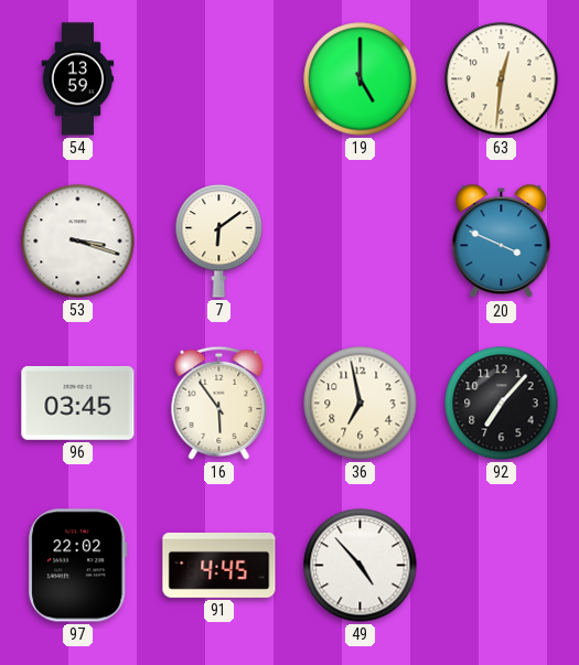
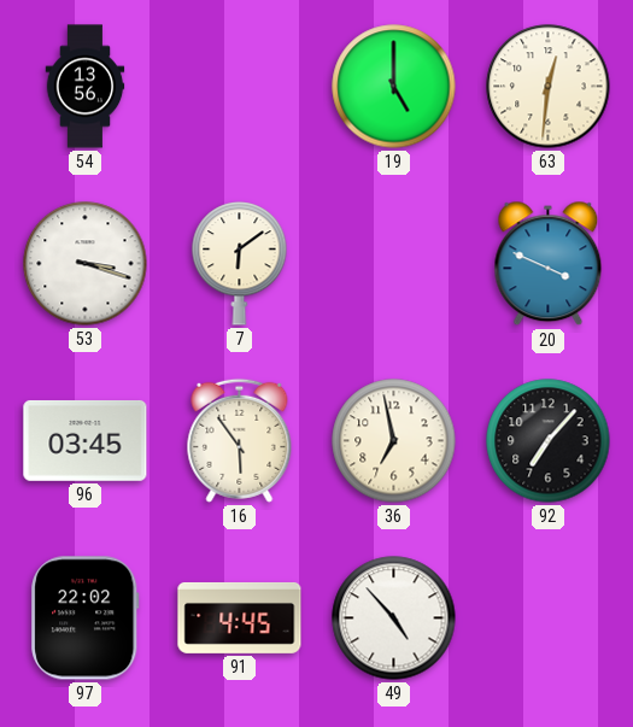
54: 13:59 -> 13:56
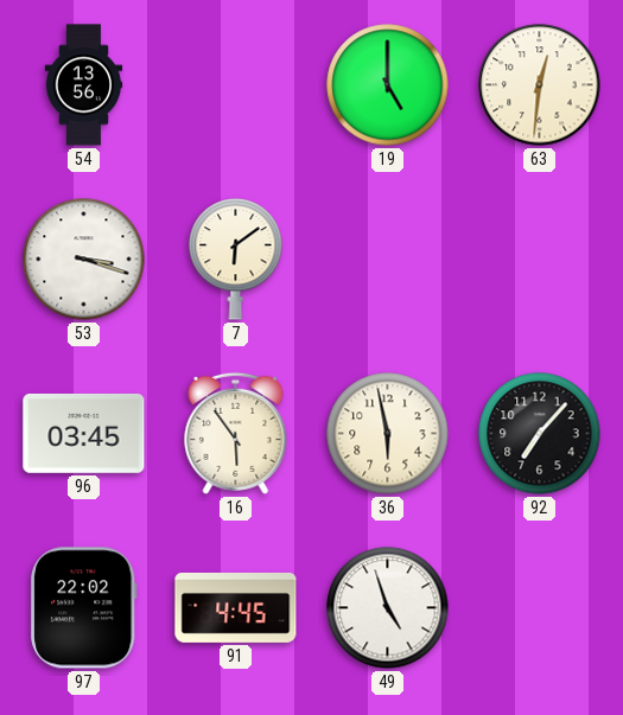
20: 3:49 -> none
36: 6:58 -> 5:58
49: 4:53 -> 4:57
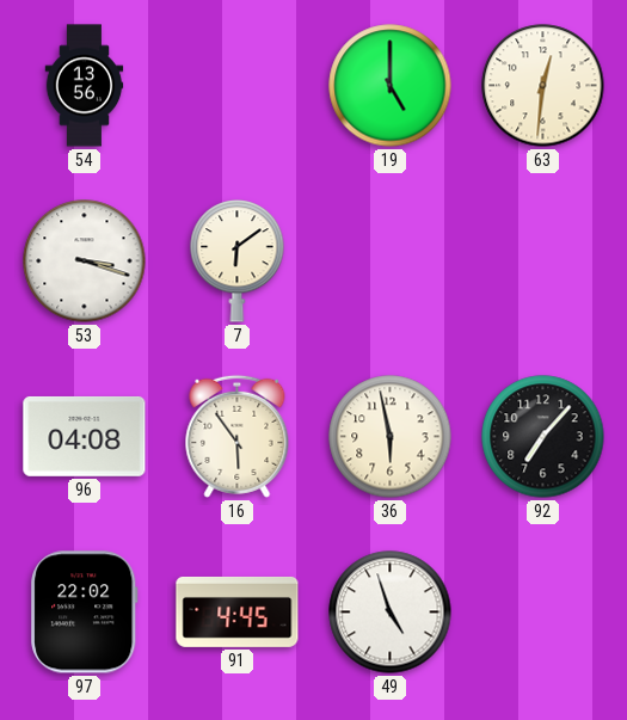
96: 03:45 -> 04:08
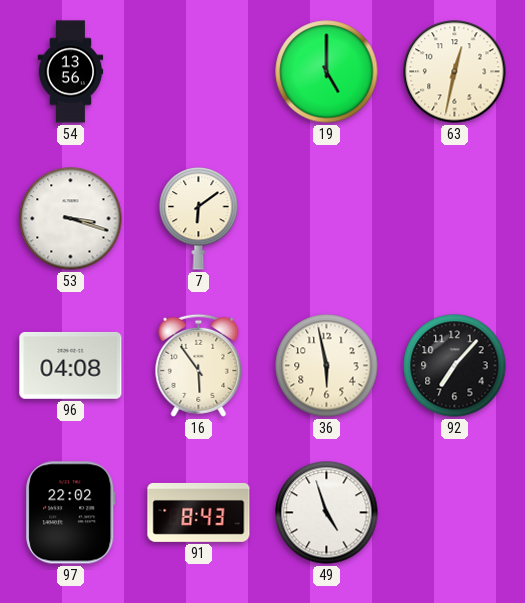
63: 12:31 -> 12:32
91: 4:45 -> 8:43
